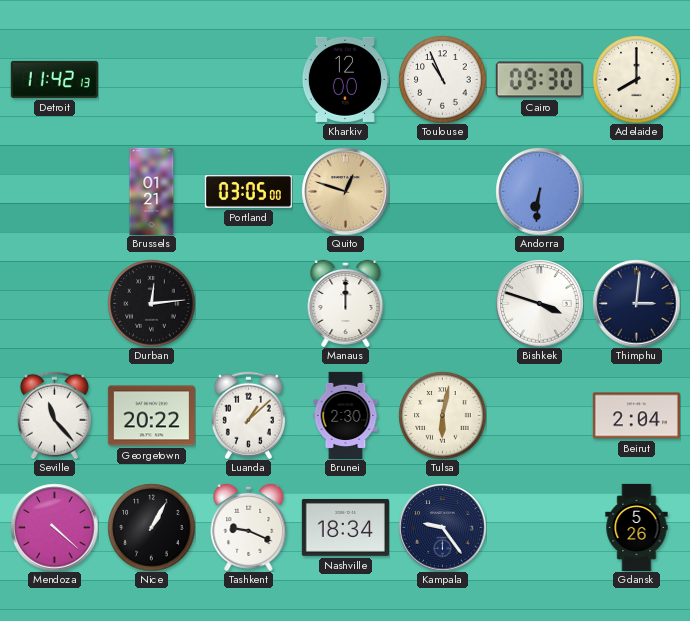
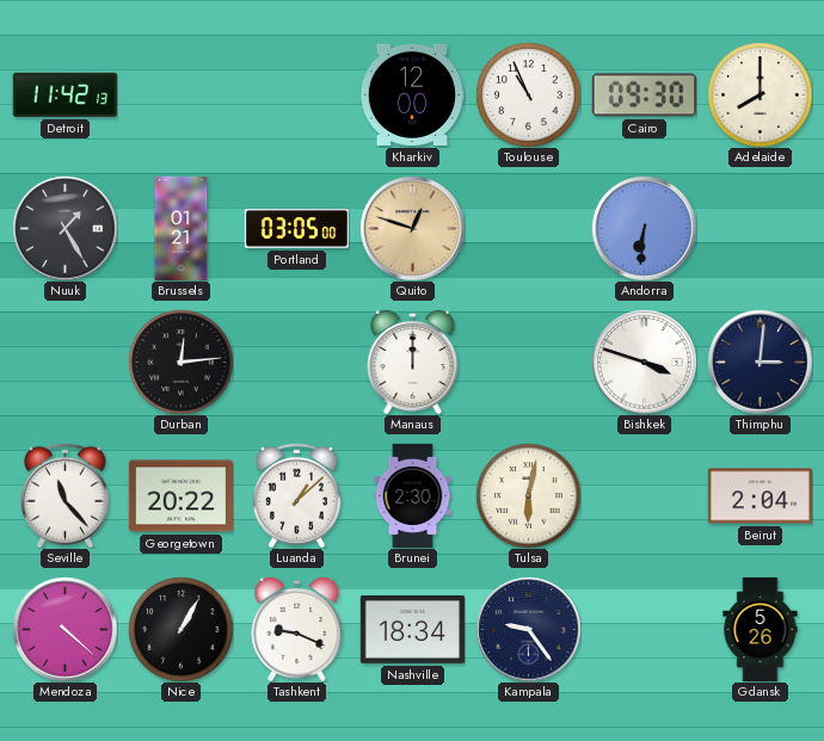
Nuuk: none -> 1:25
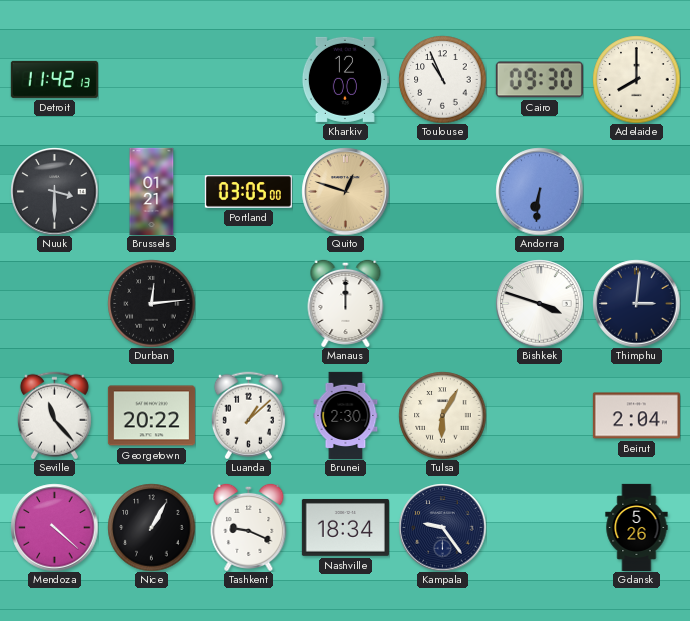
Nuuk: 1:25 -> 3:30
Tulsa: 6:02 -> 6:05
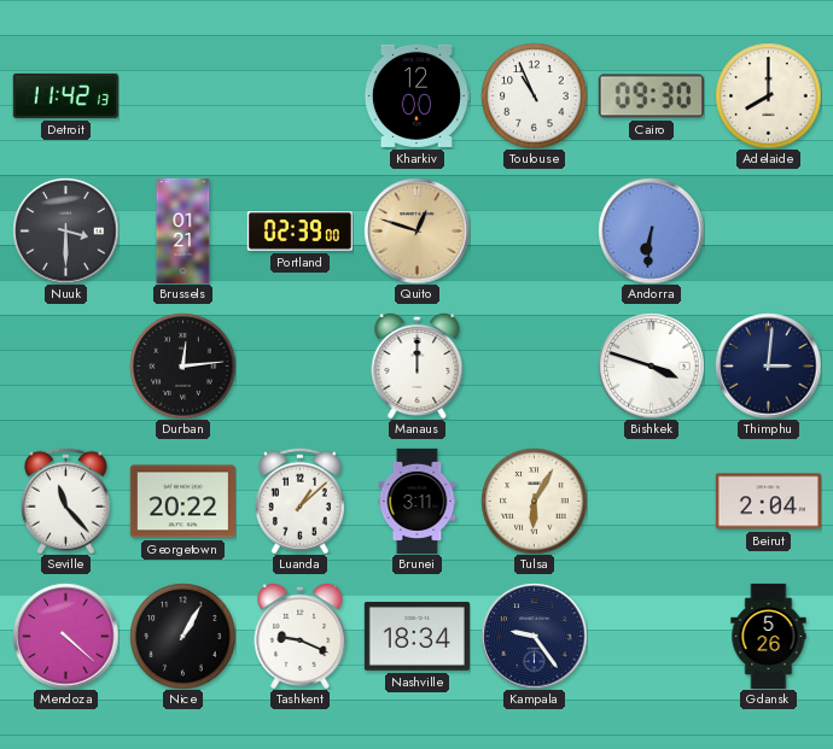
Portland: 03:05 -> 02:39
Brunei: 2:30 -> 3:11
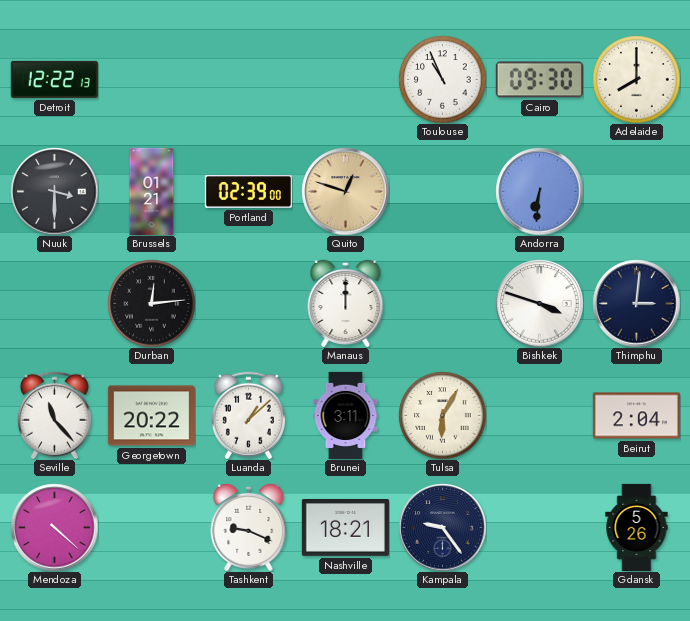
Detroit: 11:42 -> 12:22
Kharkiv: 12:00 -> none
Nice: 1:05 -> none
Nashville: 18:34 -> 18:21
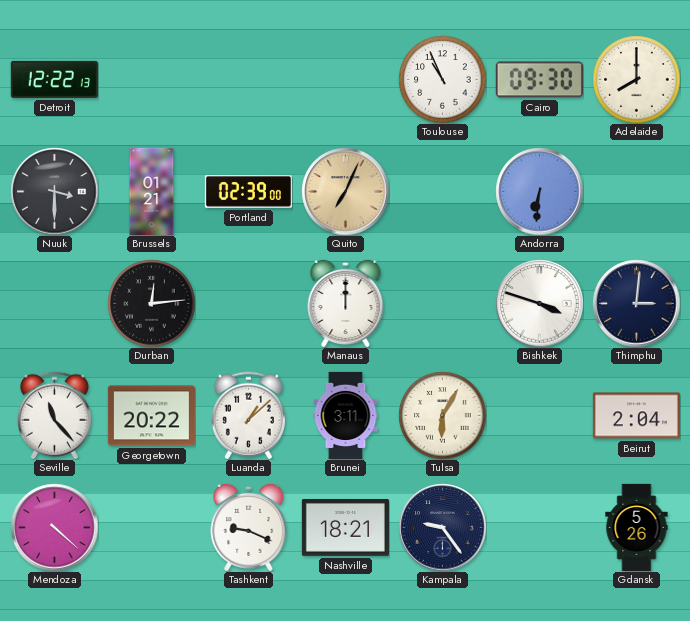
Quito: 12:48 -> 7:04
